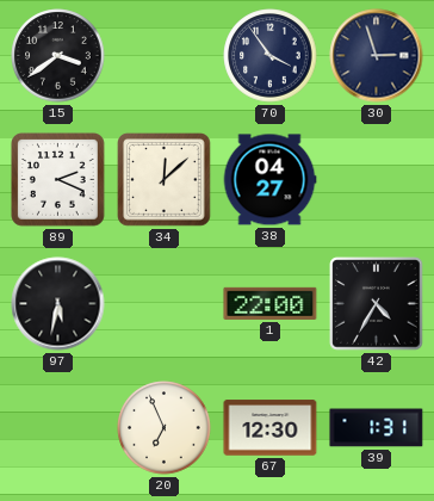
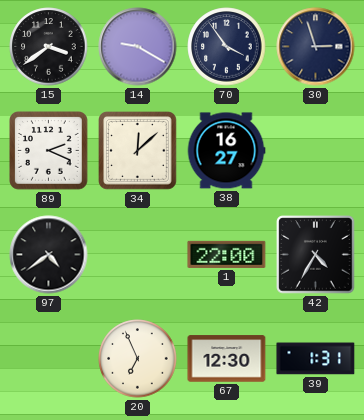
14: none -> 9:20
38: 04:27 -> 16:27
97: 5:32 -> 4:39
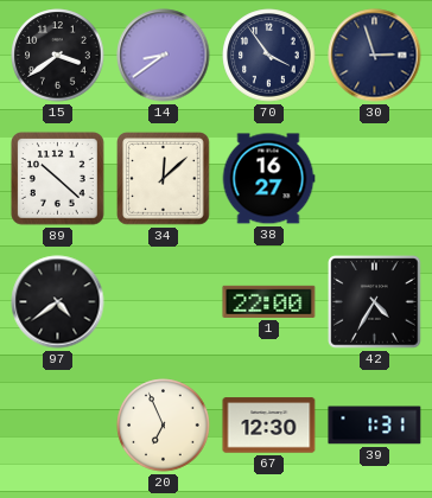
14: 9:20 -> 8:39
89: 2:19 -> 10:22
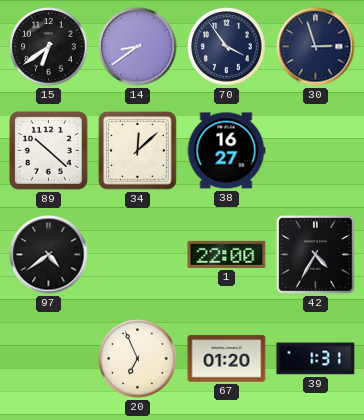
15: 3:39 -> 6:39
67: 12:30 -> 01:20
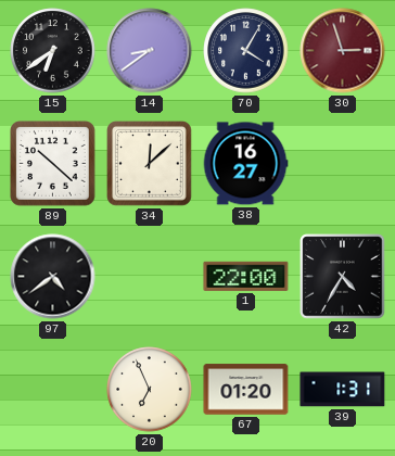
70: 3:54 -> 4:05
30 dial: navy -> burgundy
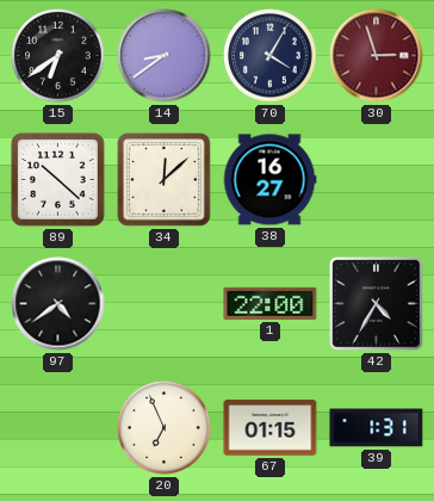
67: 01:20 -> 01:15
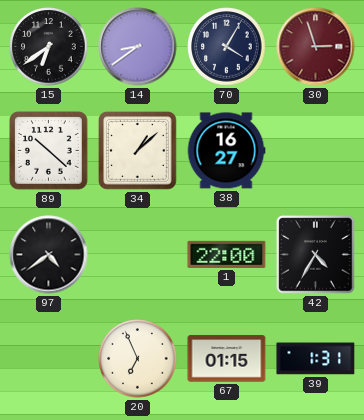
34: 12:08 -> 1:08
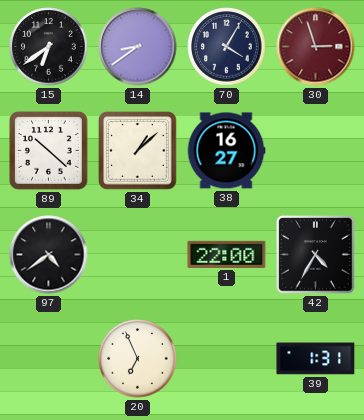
67: 01:15 -> none
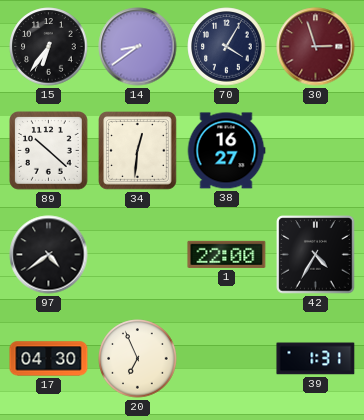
15: 6:39 -> 6:36
34: 1:08 -> 12:31
17: none -> 04:30
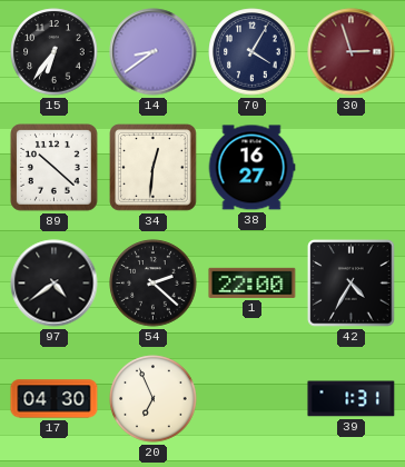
54: none -> 2:22
